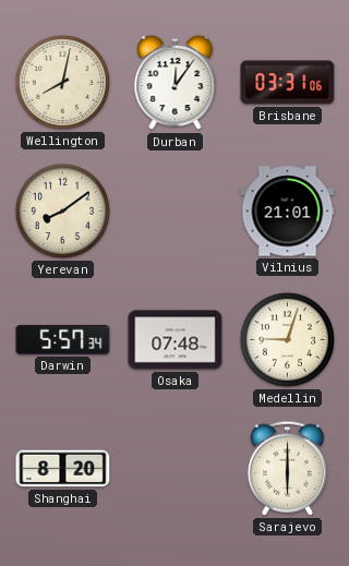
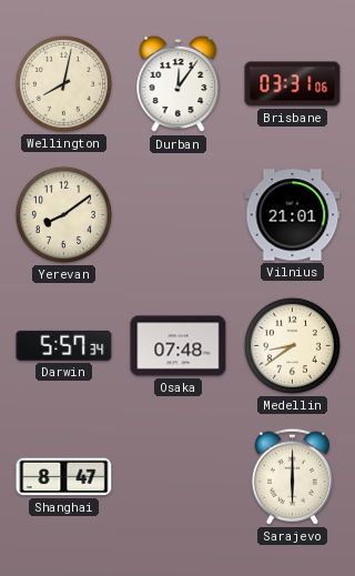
Medellin: 9:03 -> 8:39
Shanghai: 8:20 -> 8:47
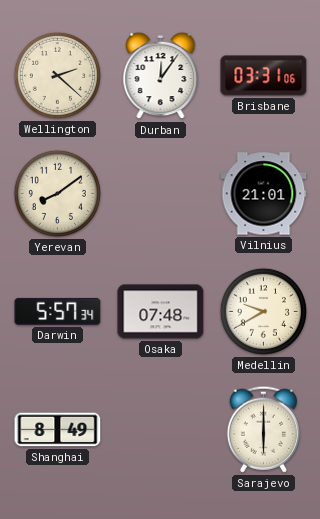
Wellington: 8:02 -> 2:22
Medellin: 8:39 -> 9:40
Shanghai: 8:47 -> 8:49
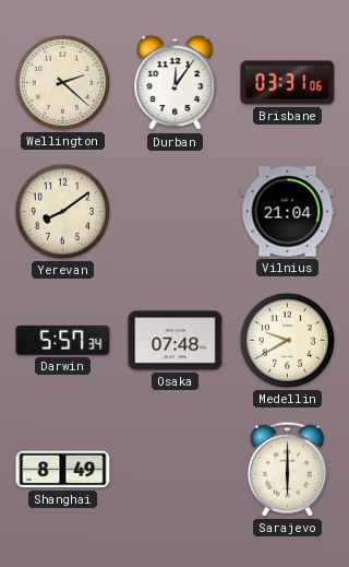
Vilnius: 21:01 -> 21:04
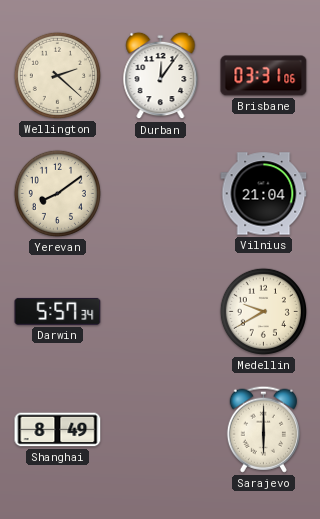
Osaka: 07:48 -> none
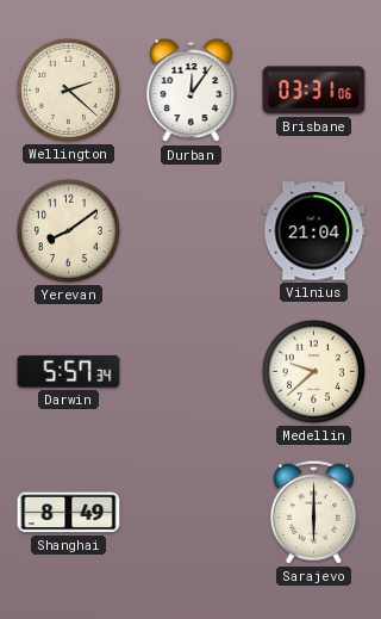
Medellin: 9:40 -> 9:38
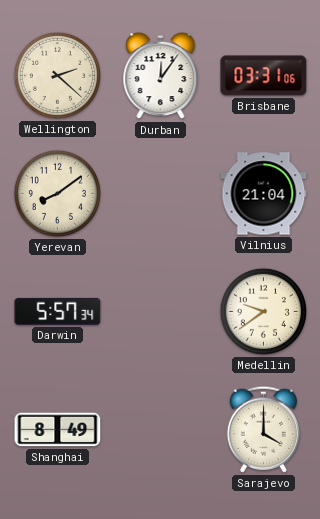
Medellin: 9:38 -> 9:39
Sarajevo: 6:00 -> 4:00
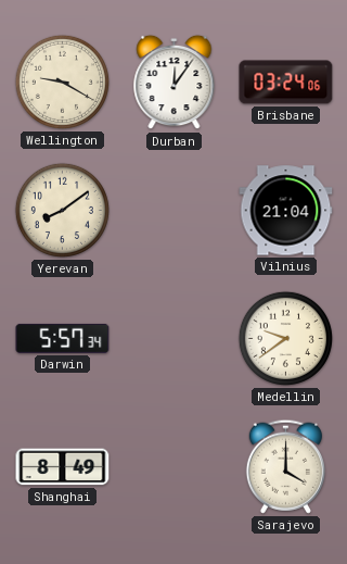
Wellington: 2:22 -> 9:20
Brisbane: 03:31 -> 03:24
